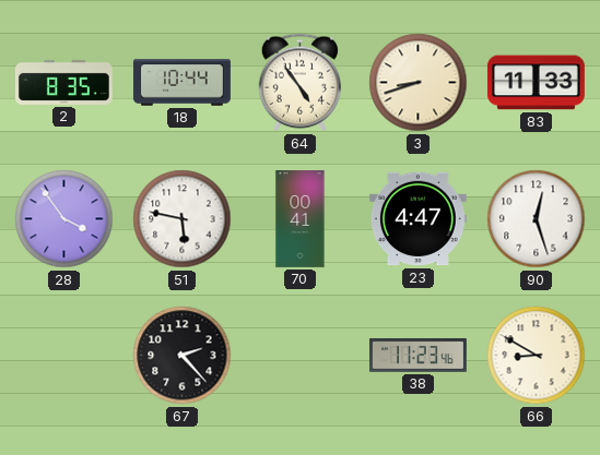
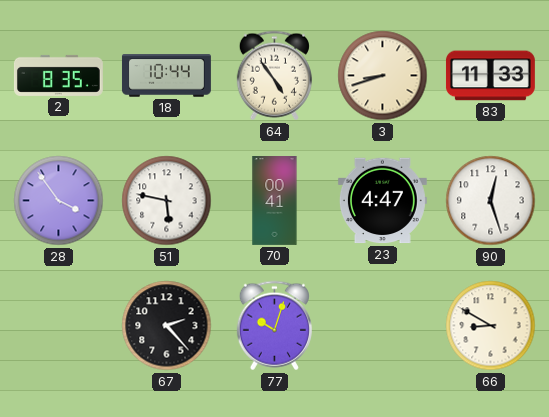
77: none -> 10:03
38: 11:23 -> none
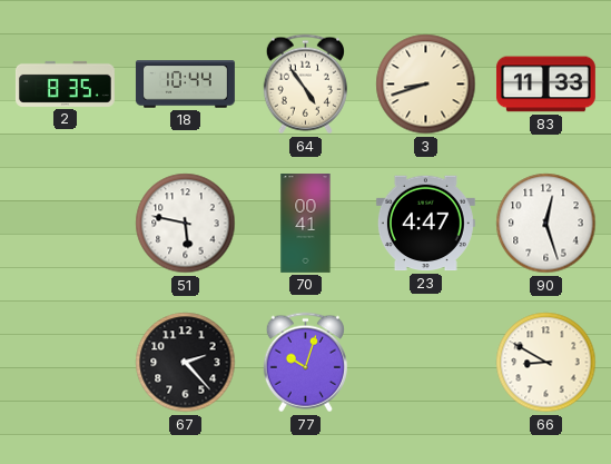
28: 3:54 -> none
